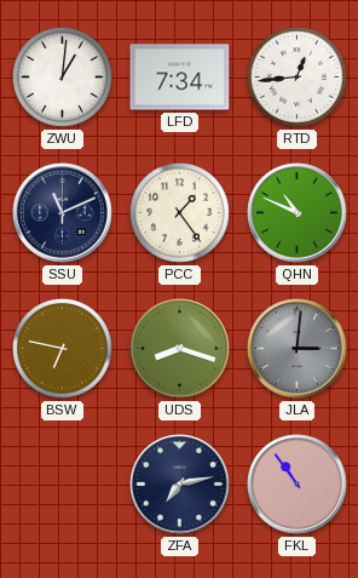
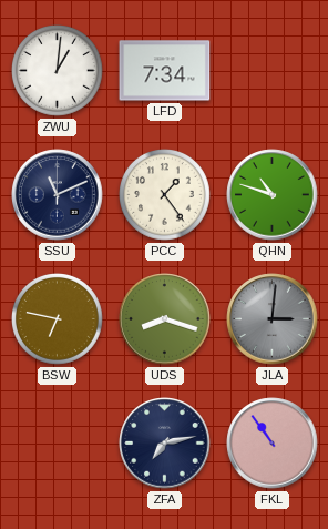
RTD: 12:44 -> none
QHN: 10:49 -> 10:48
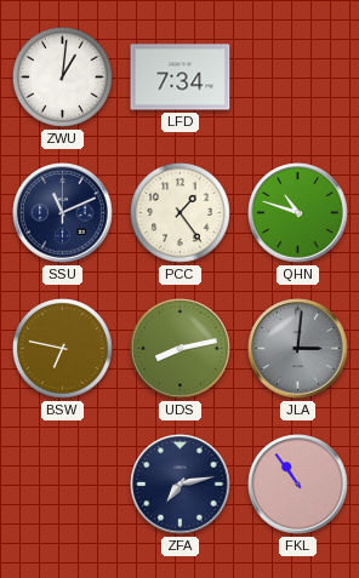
UDS: 8:18 -> 8:13
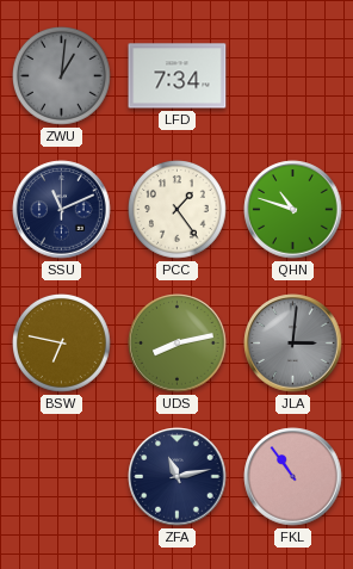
ZWU dial: white -> grey
ZFA: 7:13 -> 11:13
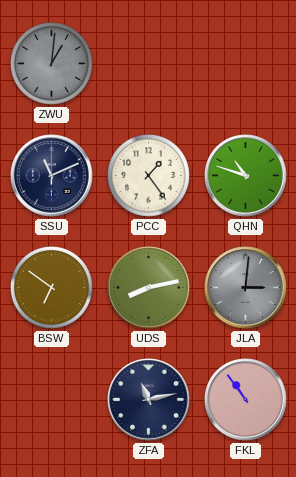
LFD: 7:34 -> none
BSW: 6:47 -> 6:51
